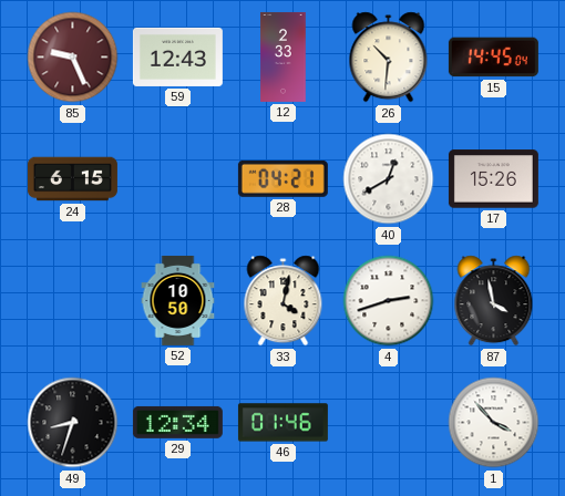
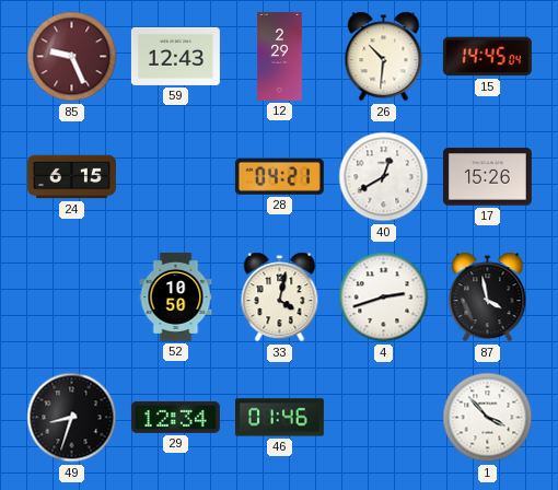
12: 2:33 -> 2:29
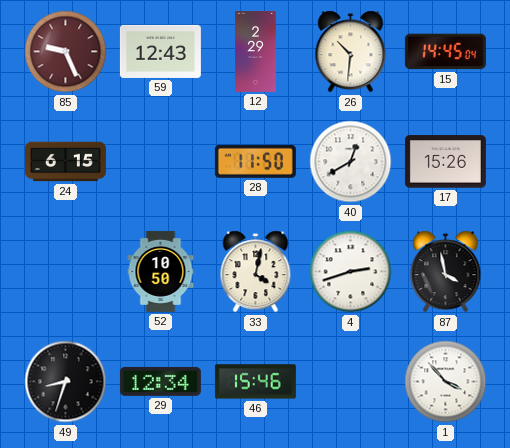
28: 04:21 -> 11:50
46: 01:46 -> 15:46
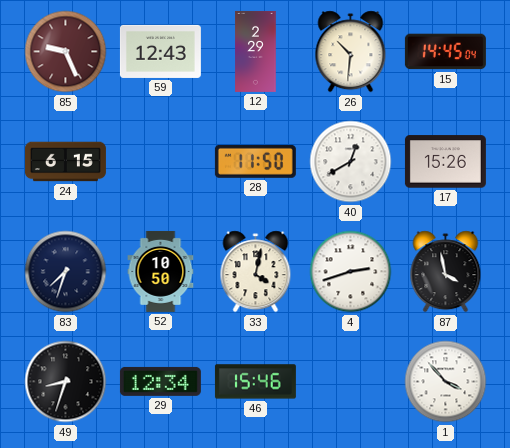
83: none -> 7:33
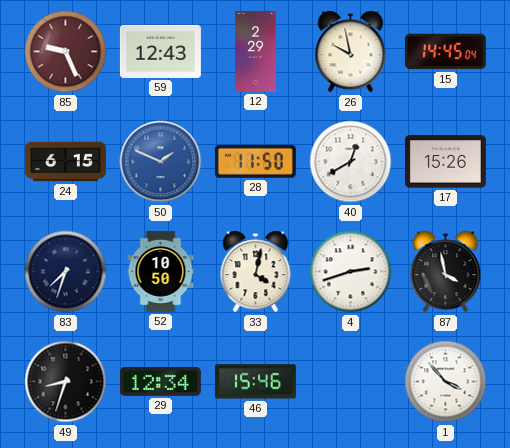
26: 10:31 -> 9:58
50: none -> 1:49
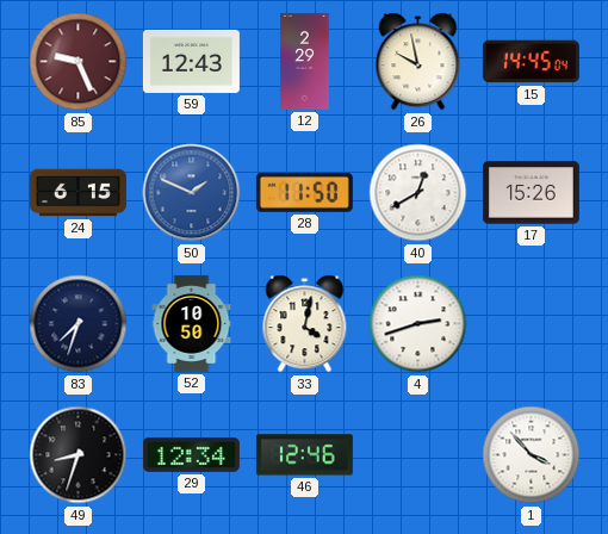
87: 3:58 -> none
46: 15:46 -> 12:46
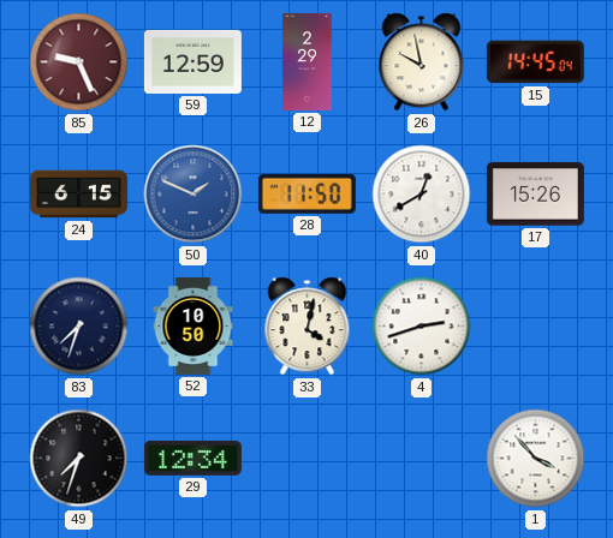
59: 12:43 -> 12:59
49: 8:33 -> 7:33
46: 12:46 -> none
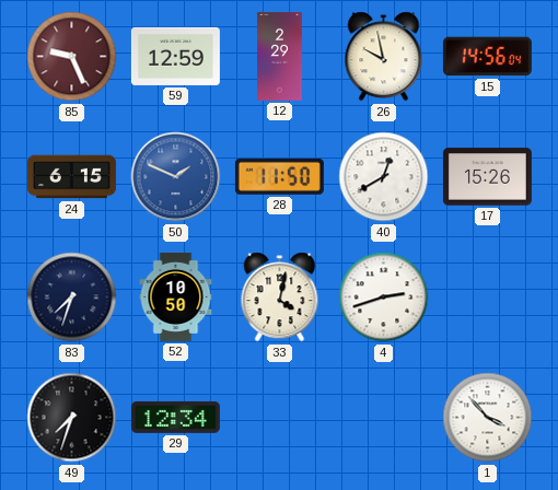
15: 14:45 -> 14:56
